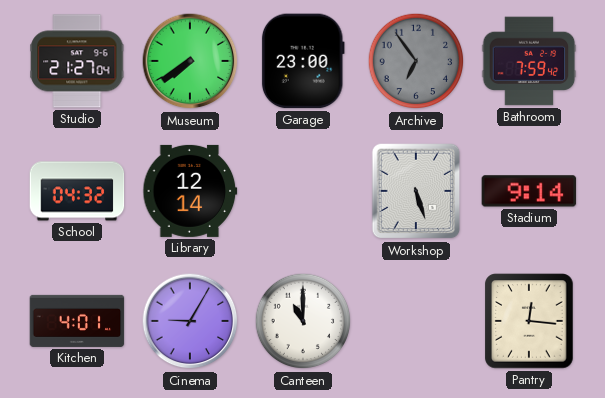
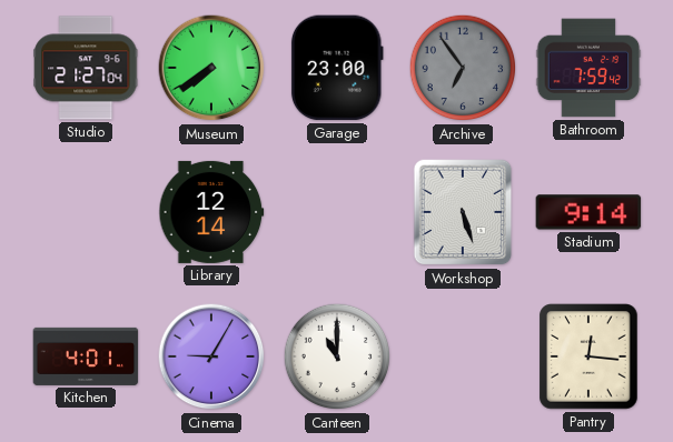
School: 04:32 -> none
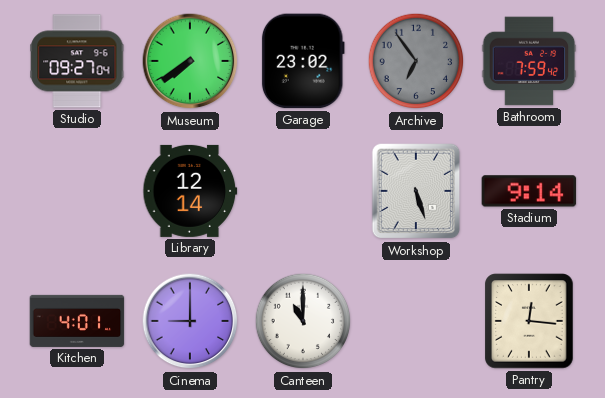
Studio: 21:27 -> 09:27
Garage: 23:00 -> 23:02
Cinema: 9:05 -> 9:00
